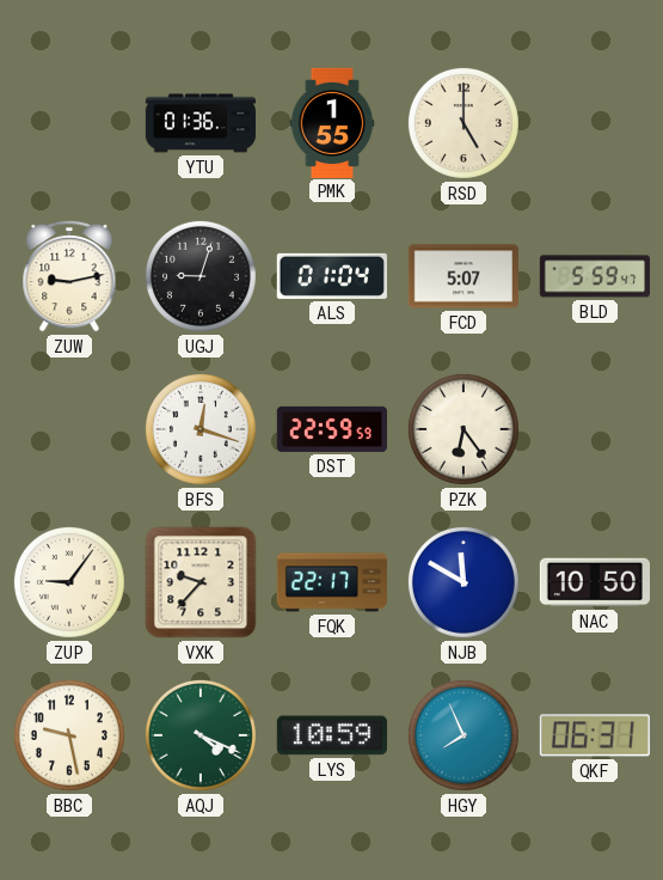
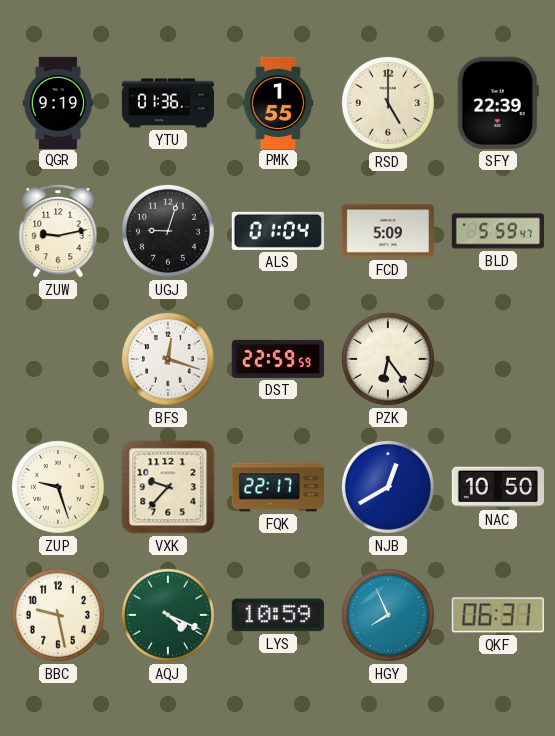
QGR: none -> 9:19
SFY: none -> 22:39
FCD: 5:07 -> 5:09
ZUP: 9:06 -> 9:27
NJB: 11:50 -> 12:40
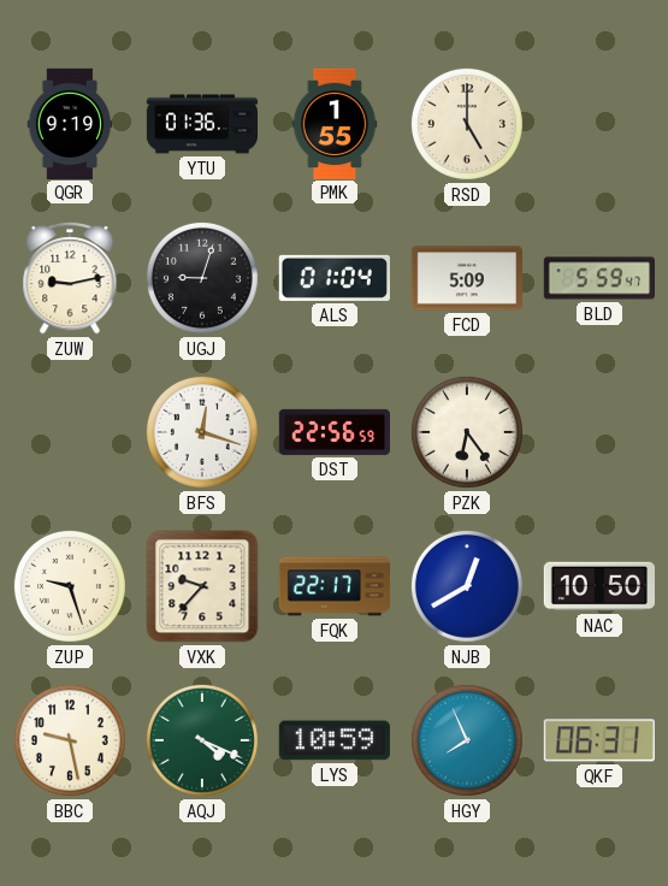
SFY: 22:39 -> none
DST: 22:59 -> 22:56
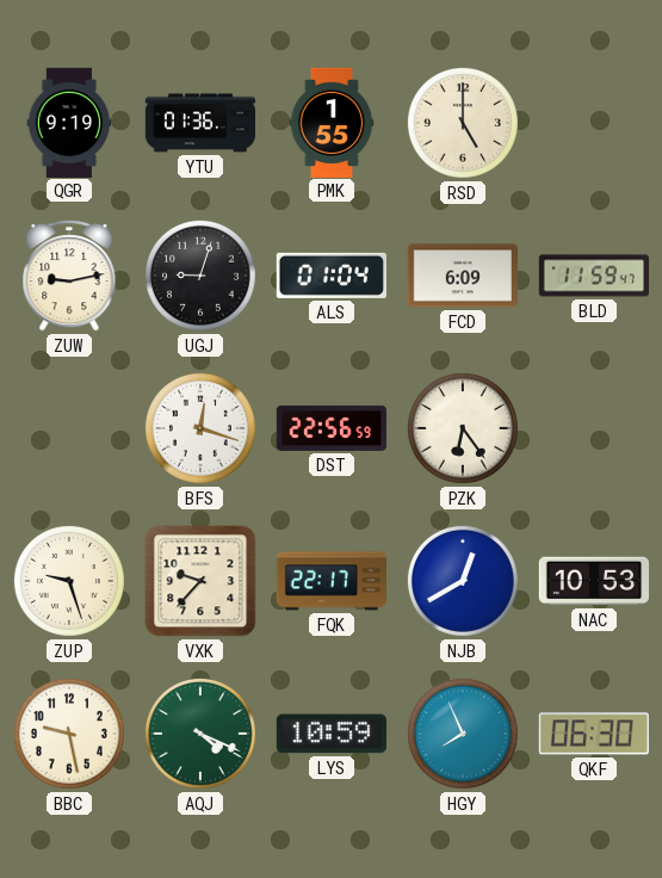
FCD: 5:09 -> 6:09
BLD: 5:59 -> 11:59
NAC: 10:50 -> 10:53
QKF: 06:31 -> 06:30
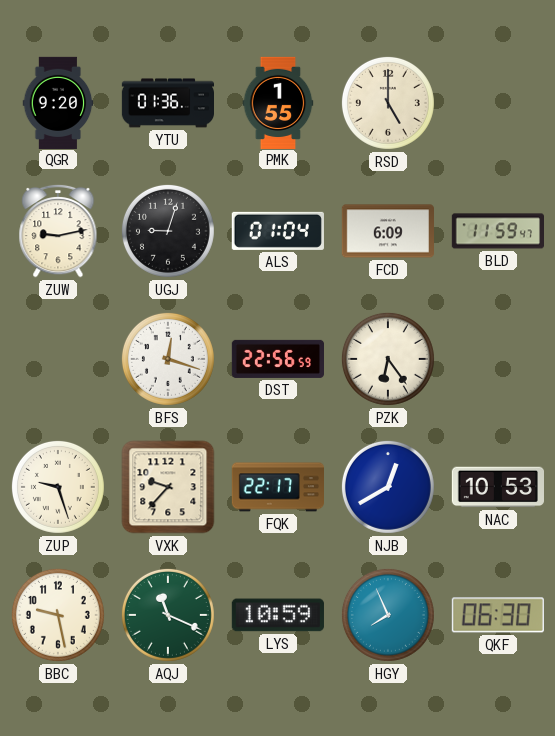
QGR: 9:19 -> 9:20
AQJ: 4:19 -> 11:19
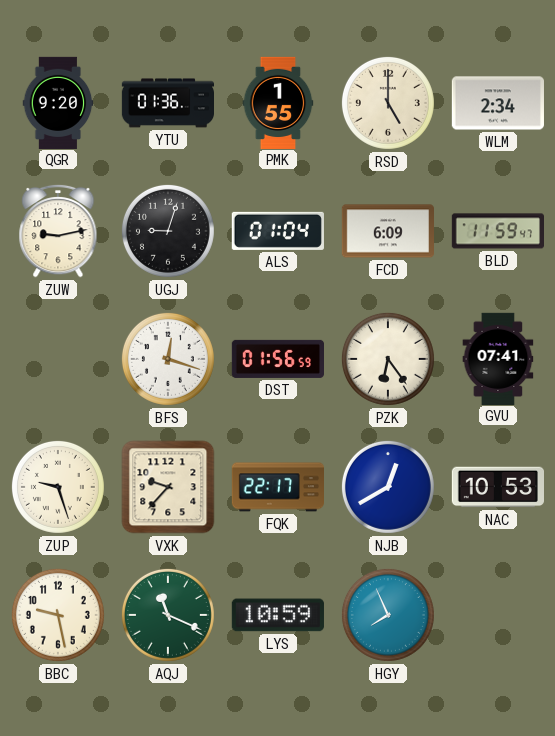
WLM: none -> 2:34
DST: 22:56 -> 01:56
GVU: none -> 07:41
QKF: 06:30 -> none
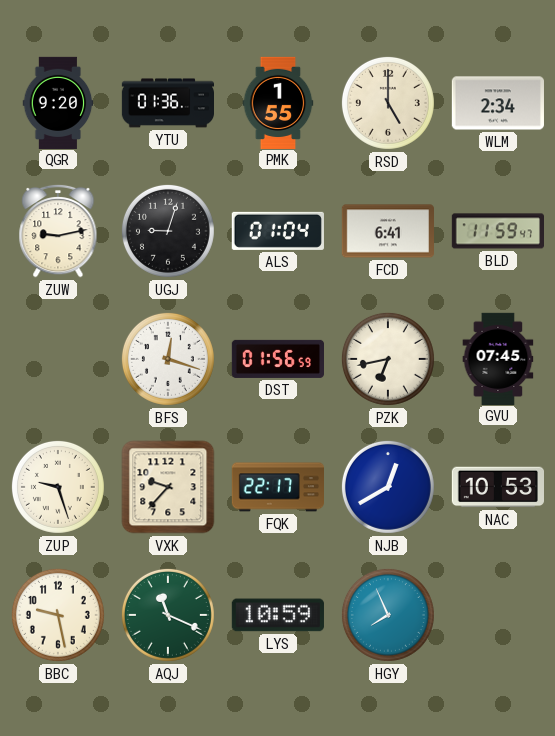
FCD: 6:09 -> 6:41
PZK: 6:24 -> 6:43
GVU: 07:41 -> 07:45
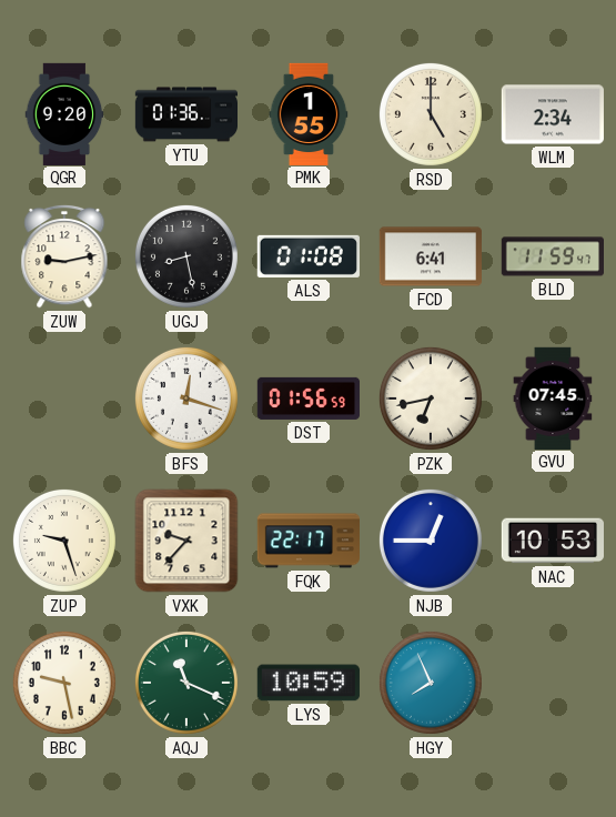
UGJ: 9:03 -> 8:28
ALS: 01:04 -> 01:08
NJB: 12:40 -> 12:45
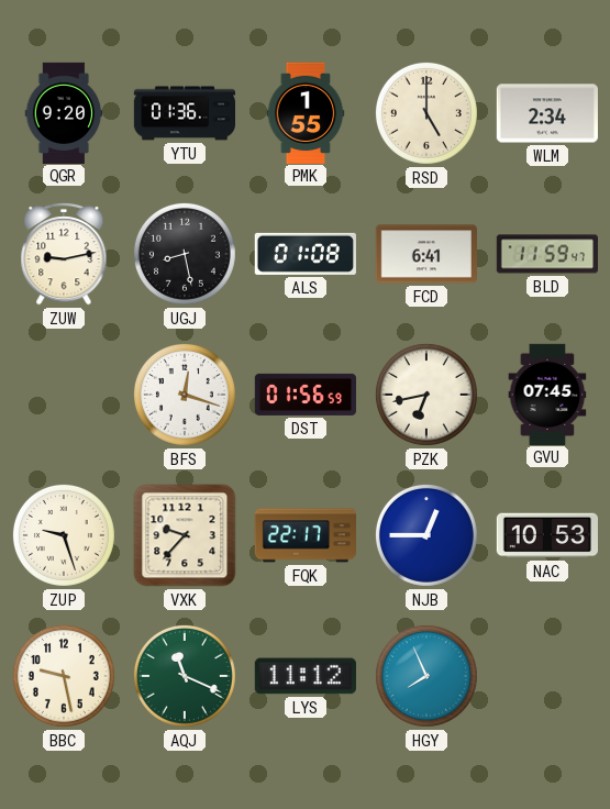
LYS: 10:59 -> 11:12
